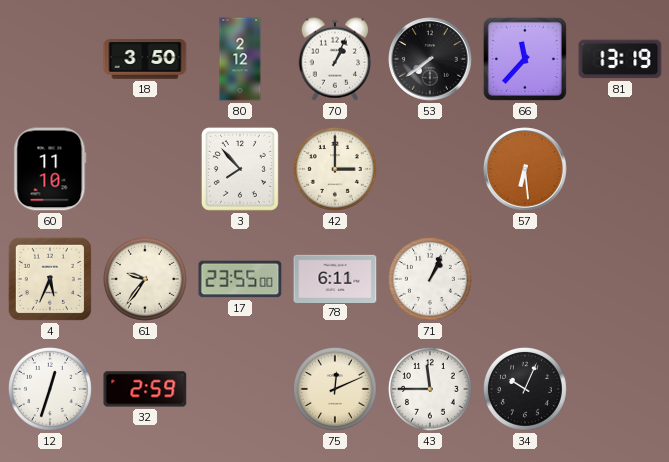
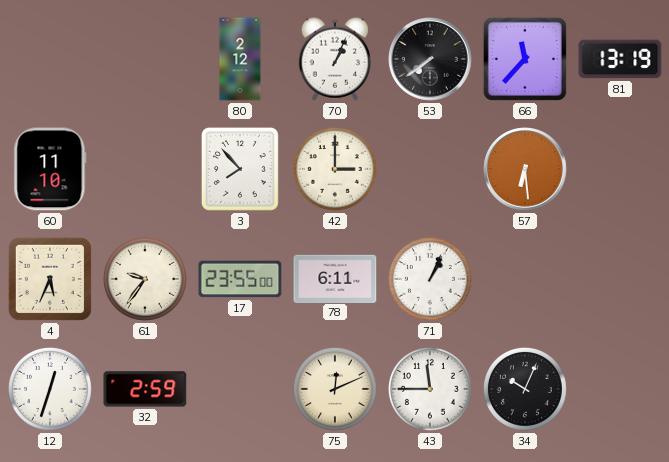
18: 3:50 -> none
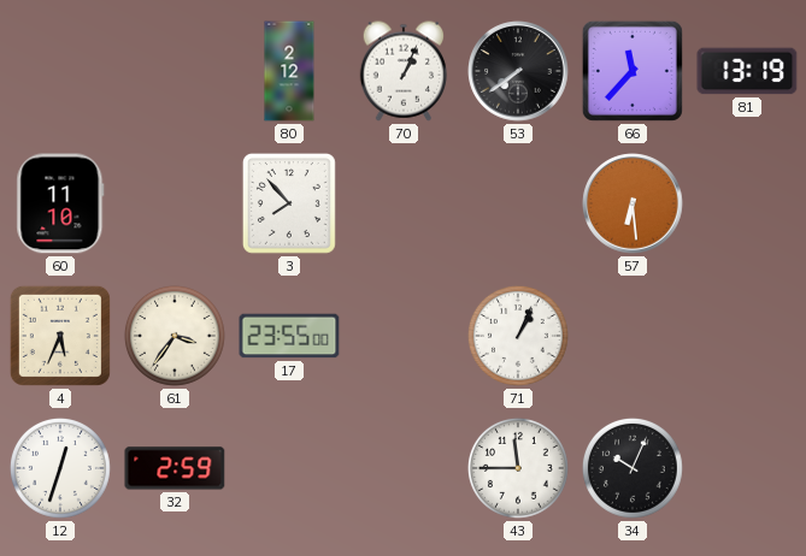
42: 3:00 -> none
61: 9:36 -> 3:36
78: 6:11 -> none
75: 12:11 -> none
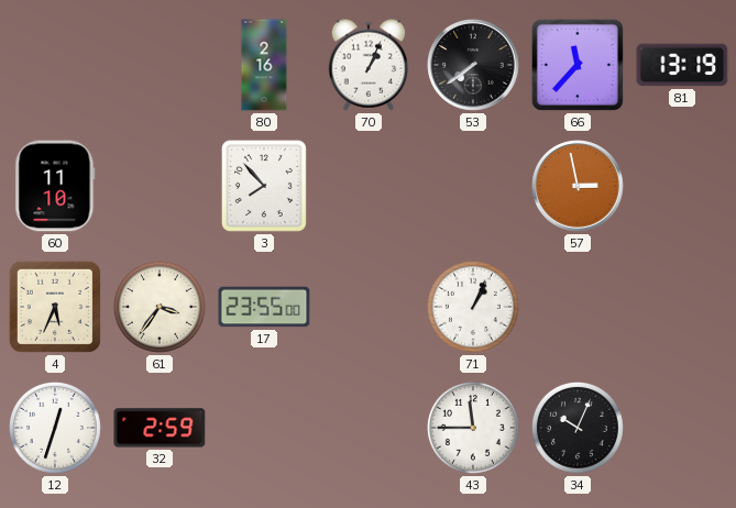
80: 2:12 -> 2:16
57: 6:29 -> 2:58
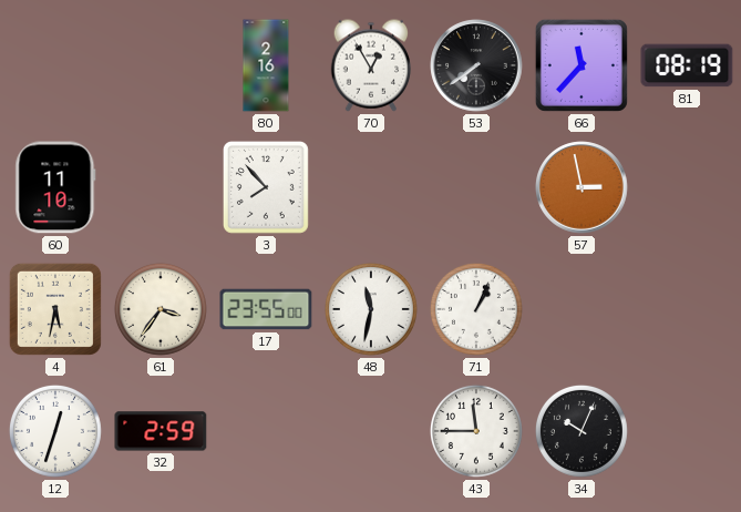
70: 1:04 -> 12:55
81: 13:19 -> 08:19
4: 5:34 -> 5:32
48: none -> 11:32
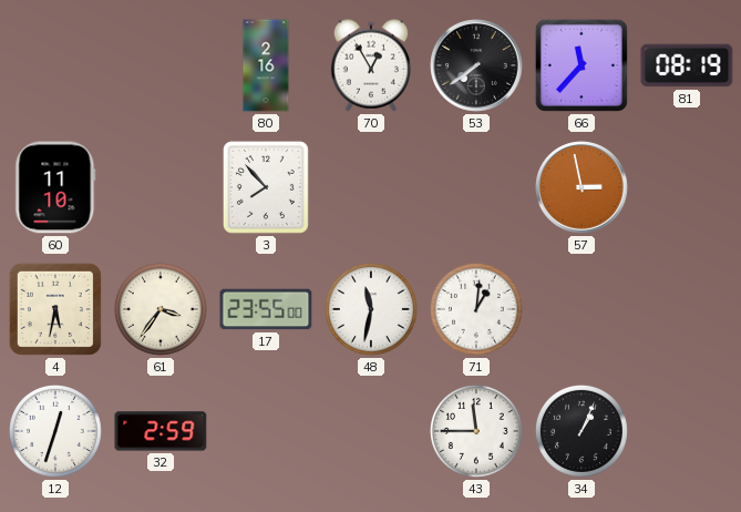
71: 1:04 -> 1:01
34: 10:04 -> 1:04
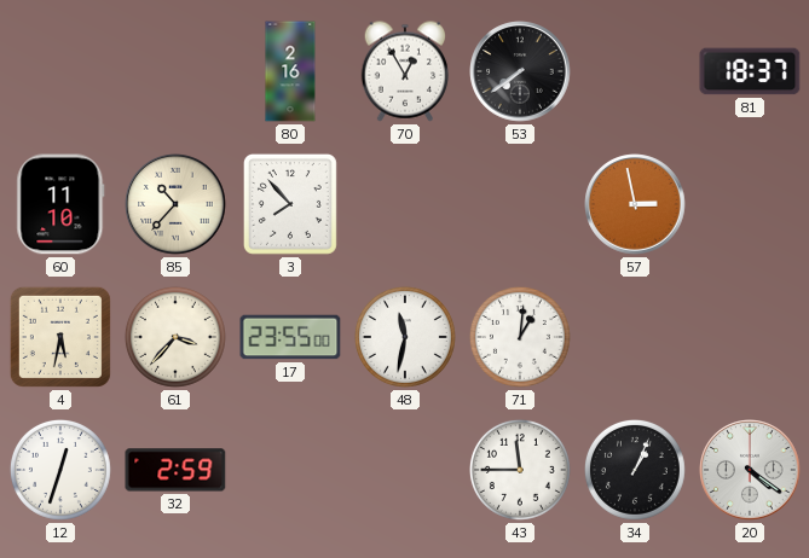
66: 11:37 -> none
81: 08:19 -> 18:37
85: none -> 10:37
61: 3:36 -> 3:37
20: none -> 4:21
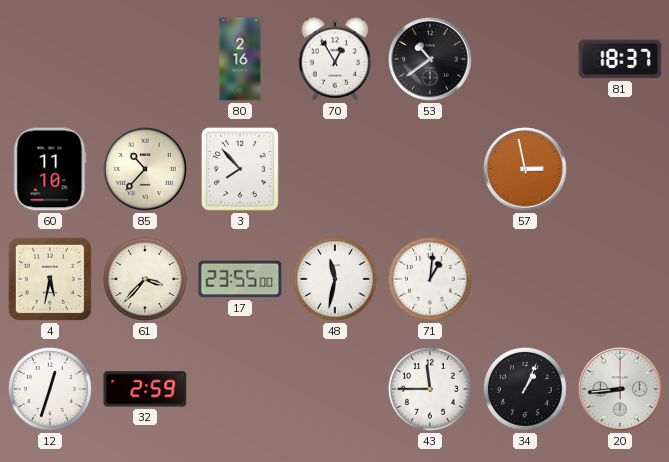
53: 7:39 -> 10:39
20: 4:21 -> 8:44
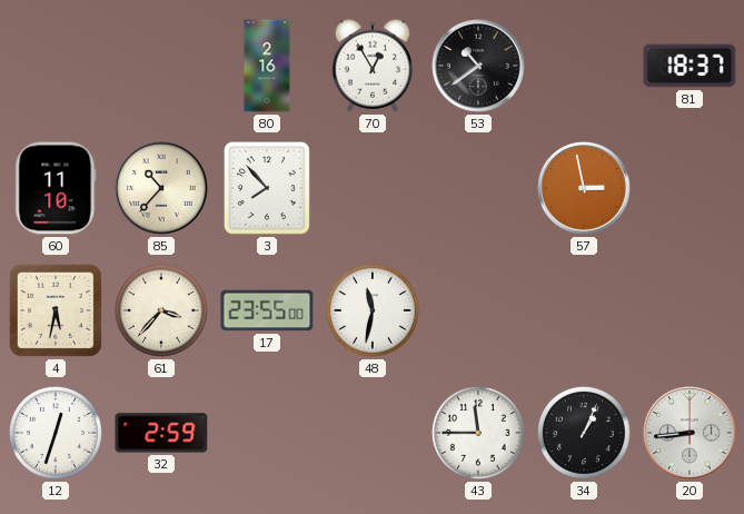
71: 1:01 -> none
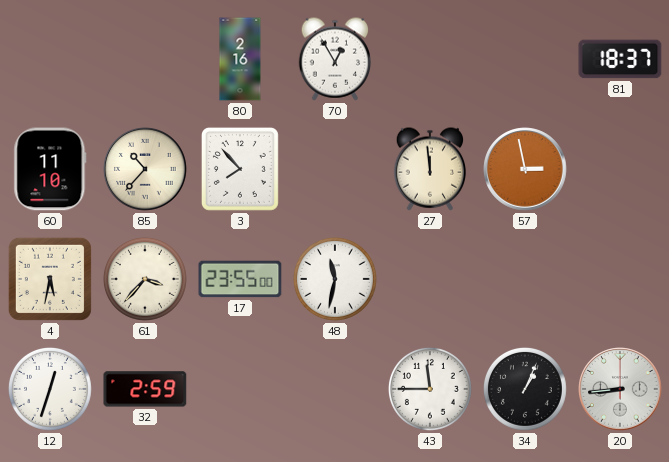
53: 10:39 -> none
27: none -> 11:59
